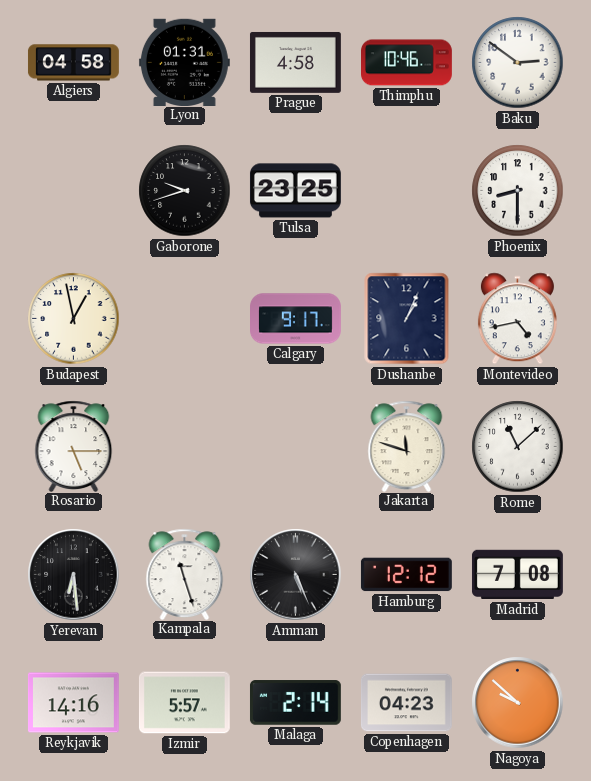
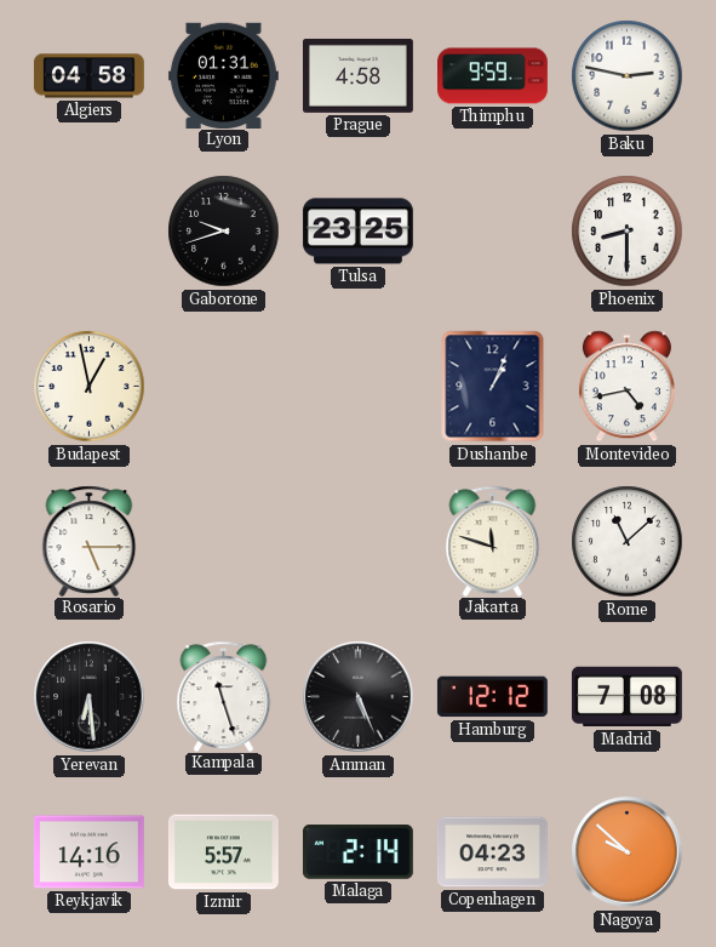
Thimphu: 10:46 -> 9:59
Baku: 2:51 -> 2:47
Calgary: 9:17 -> none
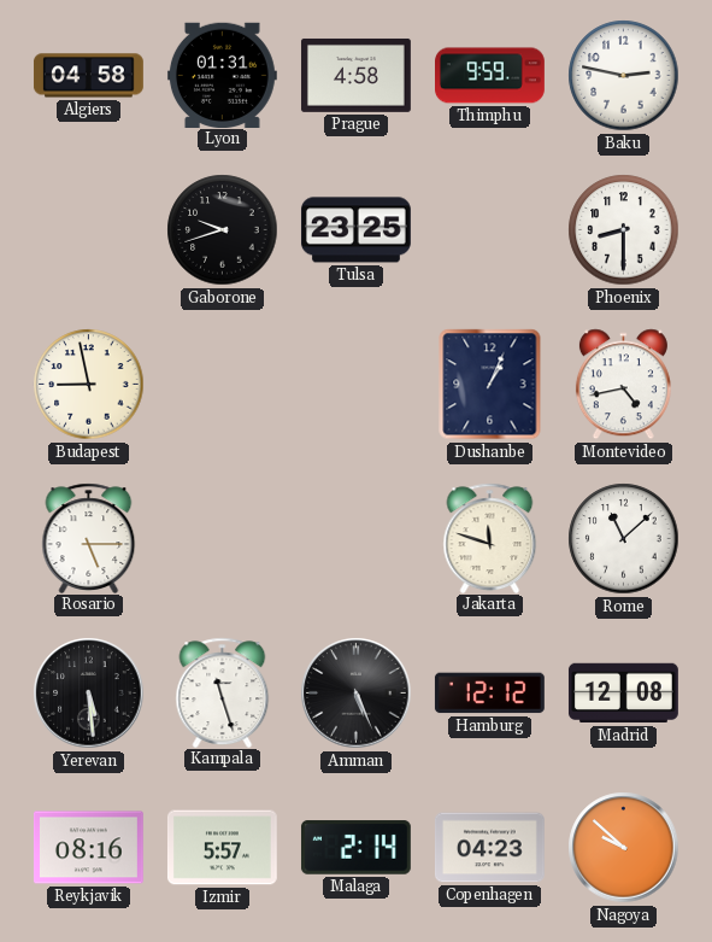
Budapest: 12:58 -> 8:58
Yerevan: 6:29 -> 5:29
Madrid: 7:08 -> 12:08
Reykjavik: 14:16 -> 08:16
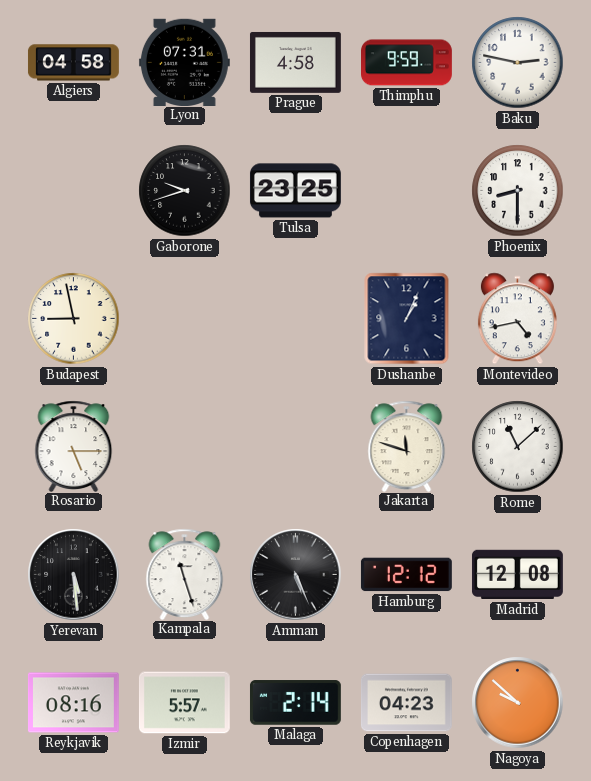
Lyon: 01:31 -> 07:31
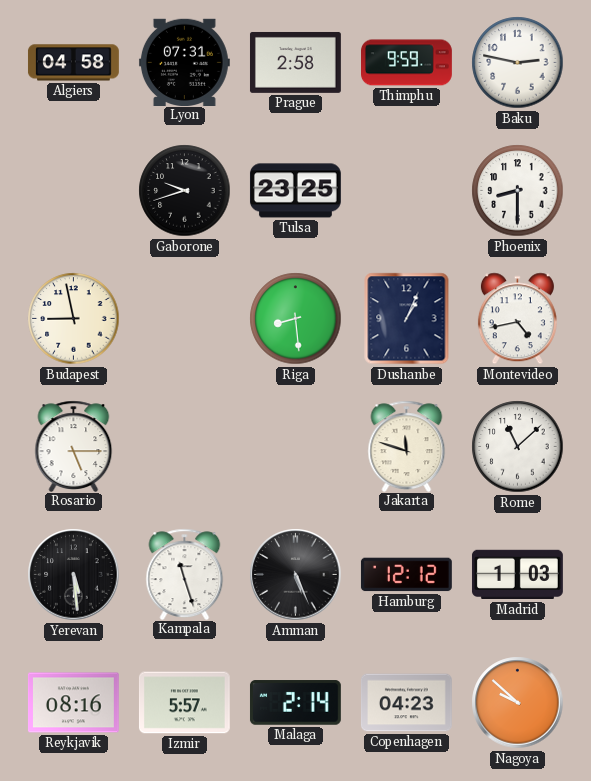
Prague: 4:58 -> 2:58
Riga: none -> 8:29
Madrid: 12:08 -> 1:03
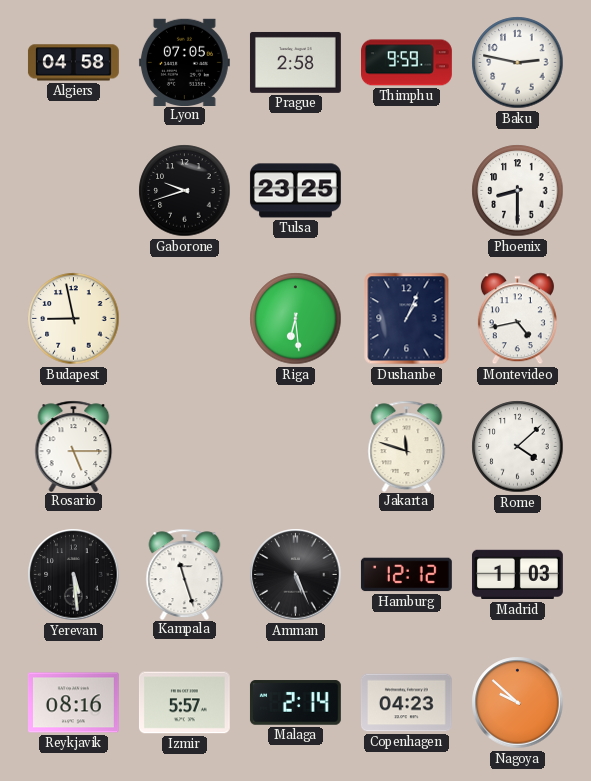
Lyon: 07:31 -> 07:05
Riga: 8:29 -> 6:29
Rome: 11:08 -> 4:08
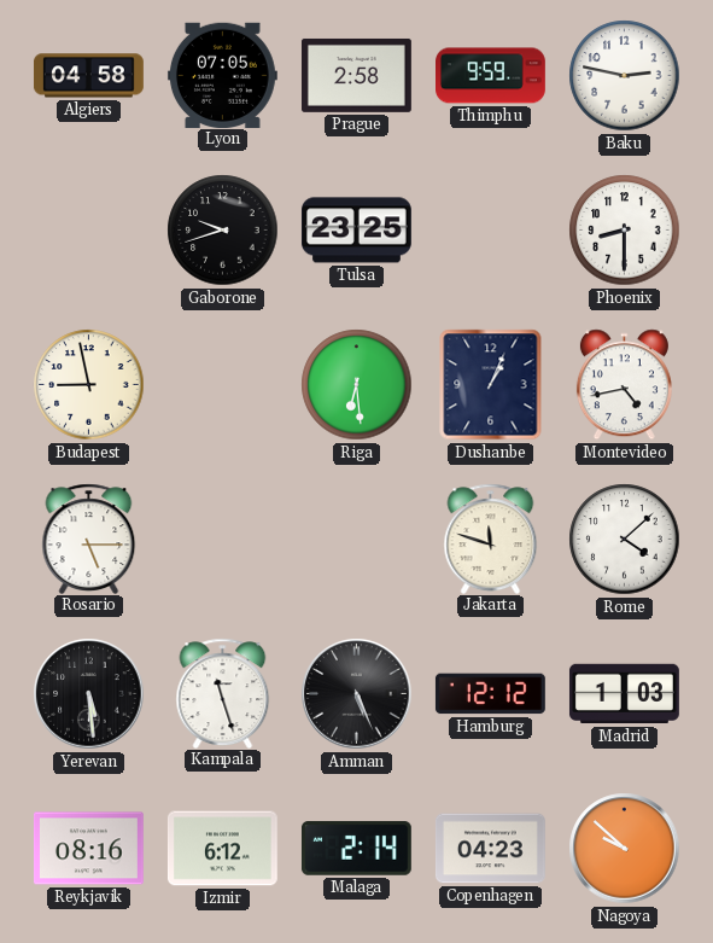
Izmir: 5:57 -> 6:12
